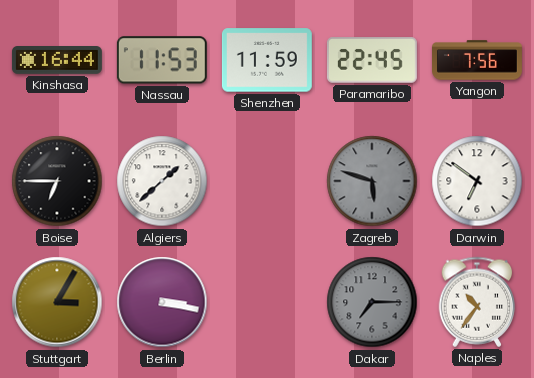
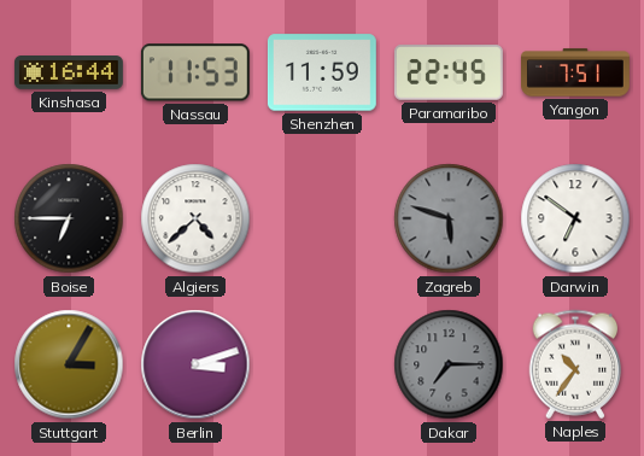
Yangon: 7:56 -> 7:51
Algiers: 1:38 -> 4:38
Berlin: 3:17 -> 3:12
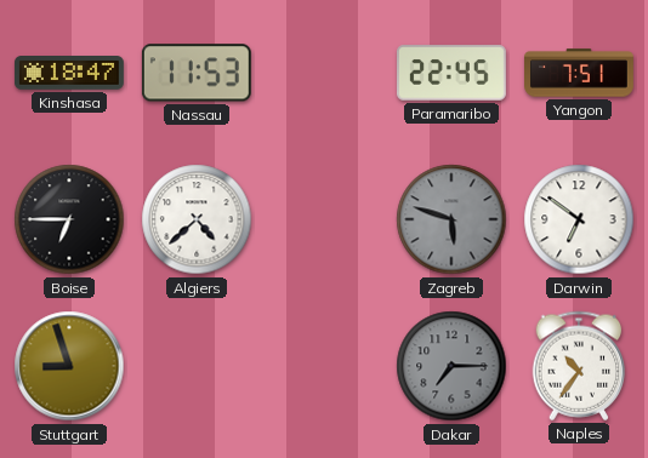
Kinshasa: 16:44 -> 18:47
Shenzhen: 11:59 -> none
Stuttgart: 3:05 -> 8:57
Berlin: 3:12 -> none
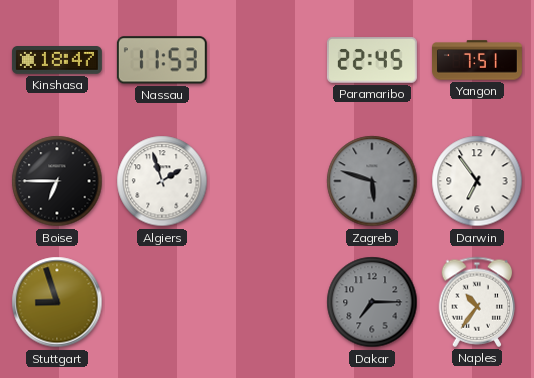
Algiers: 4:38 -> 1:57
Darwin: 6:51 -> 6:54
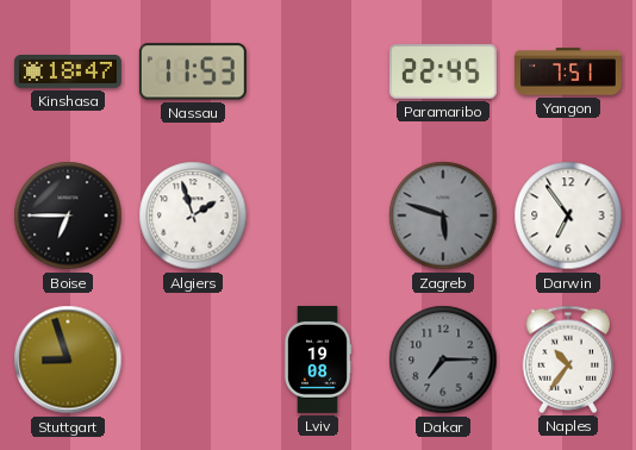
Lviv: none -> 19:08
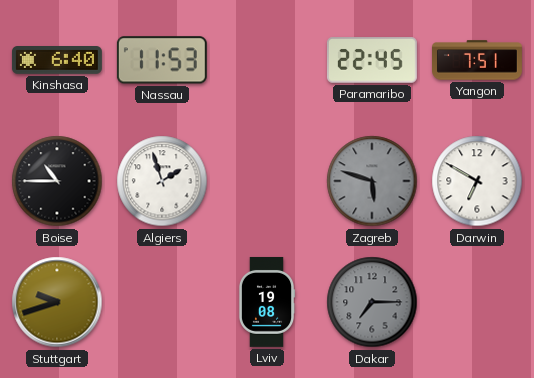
Kinshasa: 18:47 -> 6:40
Boise: 6:45 -> 10:45
Darwin: 6:54 -> 6:50
Stuttgart: 8:57 -> 9:42
Naples: 10:36 -> none
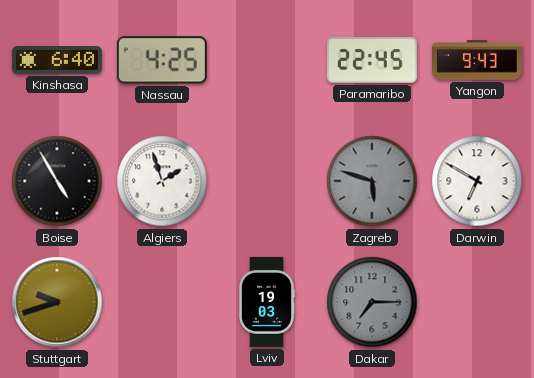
Nassau: 11:53 -> 4:25
Yangon: 7:51 -> 9:43
Boise: 10:45 -> 4:55
Lviv: 19:08 -> 19:03
